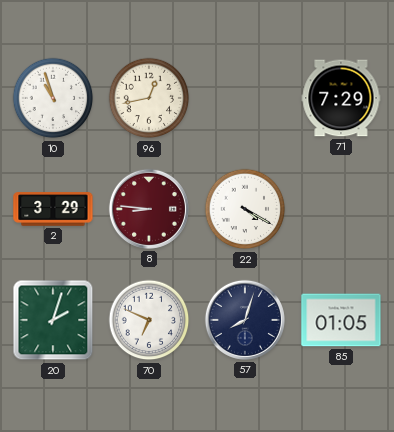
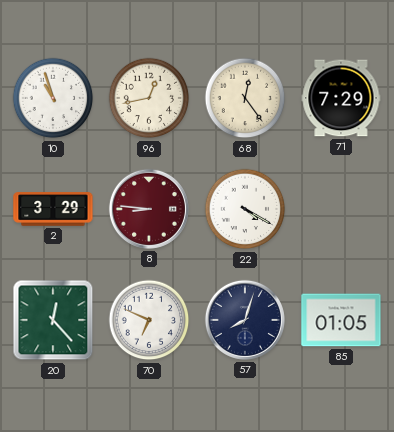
68: none -> 12:24
20: 2:03 -> 12:23
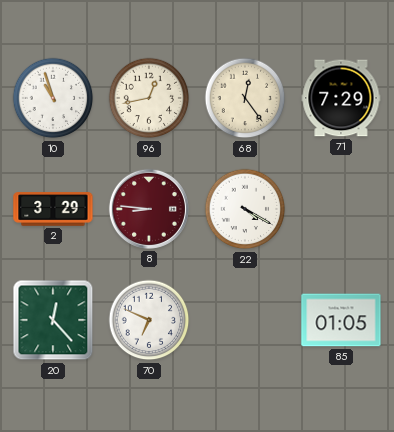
57: 8:03 -> none
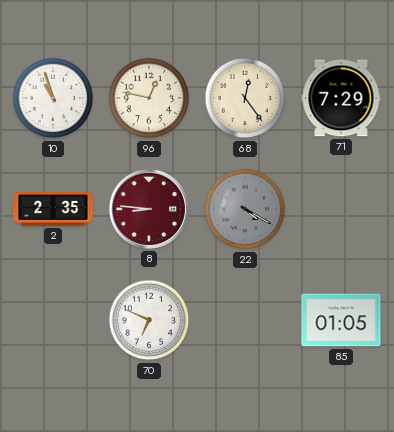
96: 12:43 -> 12:47
2: 3:29 -> 2:35
22 dial: white -> grey
20: 12:23 -> none
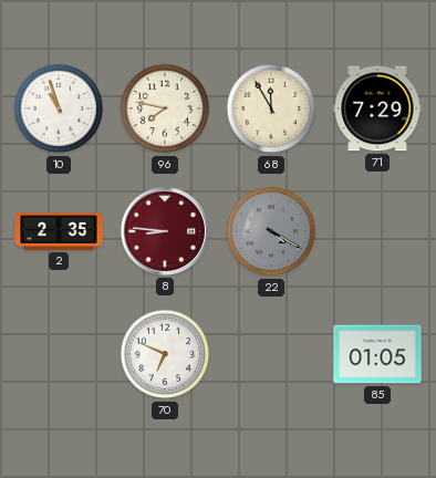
96: 12:47 -> 7:47
68: 12:24 -> 11:55
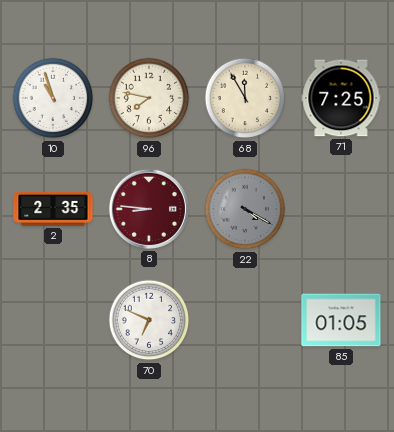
71: 7:29 -> 7:25
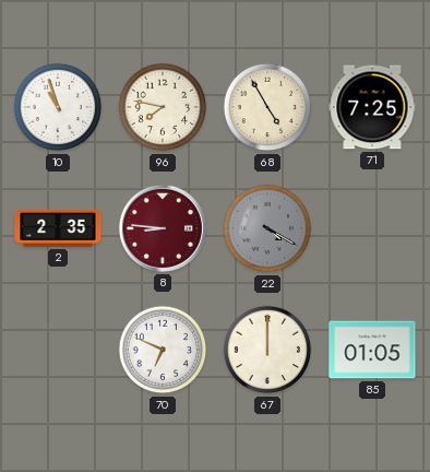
68: 11:55 -> 4:55
67: none -> 12:00
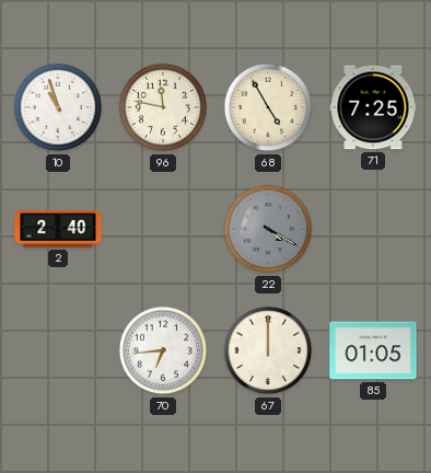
96: 7:47 -> 11:47
2: 2:35 -> 2:40
8: 8:46 -> none
70: 6:49 -> 6:44
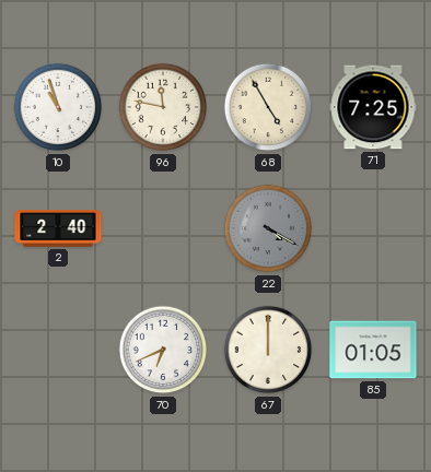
70: 6:44 -> 6:41
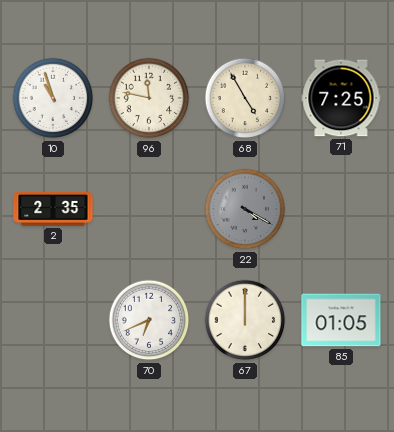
2: 2:40 -> 2:35
